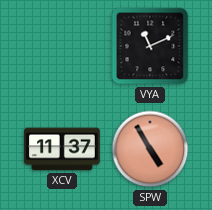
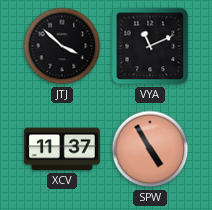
JTJ: none -> 3:52
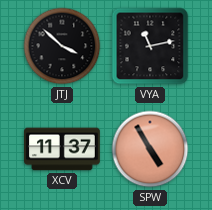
VYA: 11:11 -> 11:13
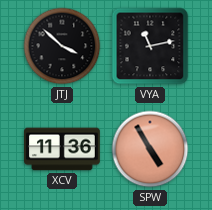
XCV: 11:37 -> 11:36
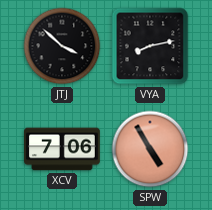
VYA: 11:13 -> 8:13
XCV: 11:36 -> 7:06
